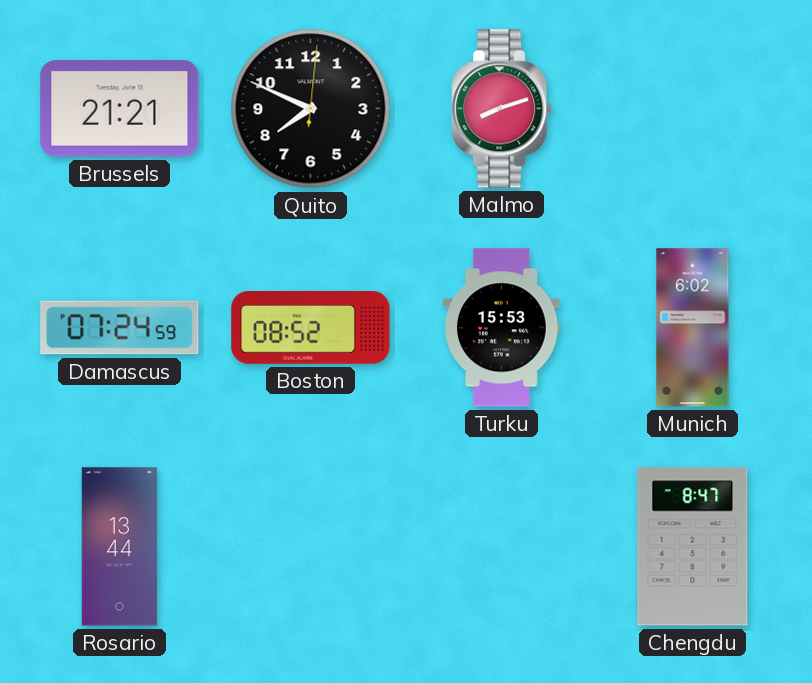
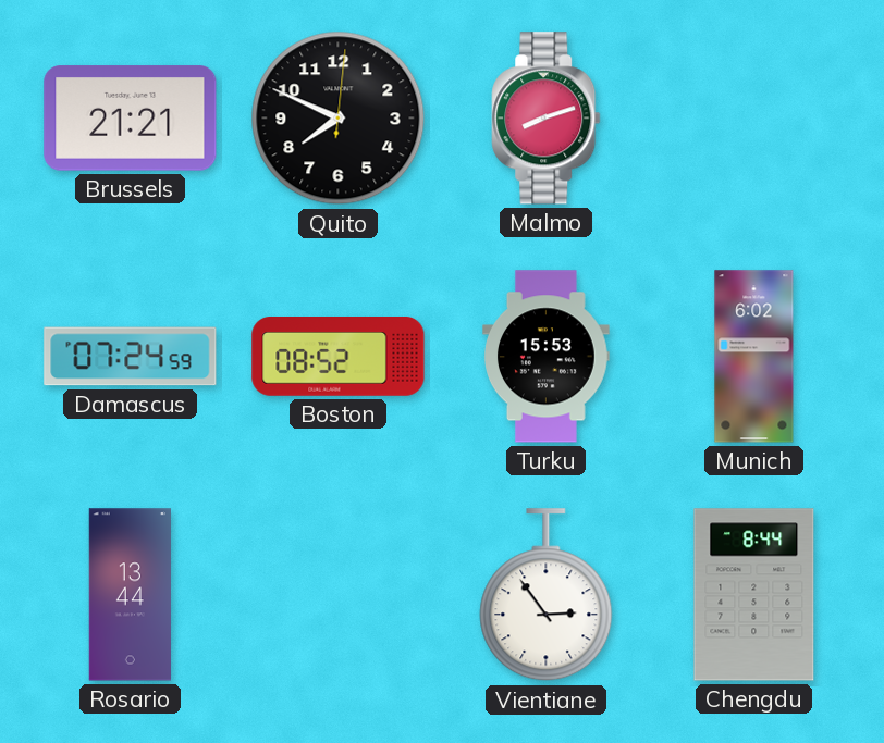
Vientiane: none -> 2:54
Chengdu: 8:47 -> 8:44
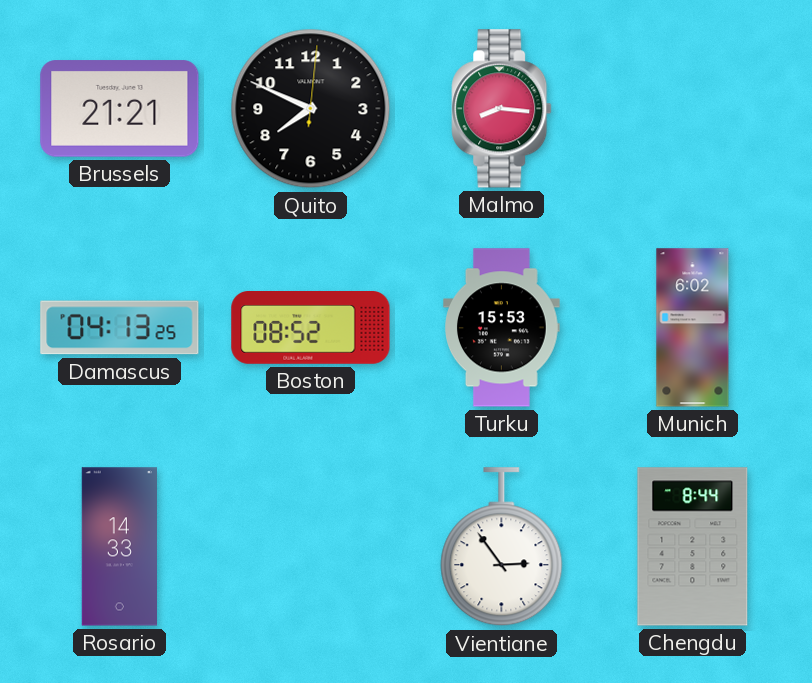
Malmo: 8:12 -> 8:16
Damascus: 07:24 -> 04:13
Rosario: 13:44 -> 14:33
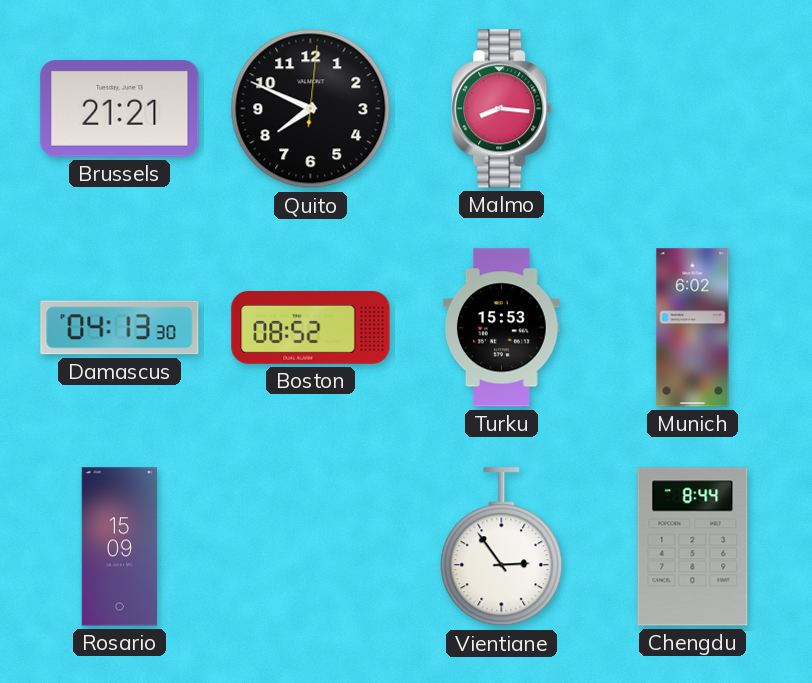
Damascus: 04:13:25 -> 04:13:30
Rosario: 14:33 -> 15:09
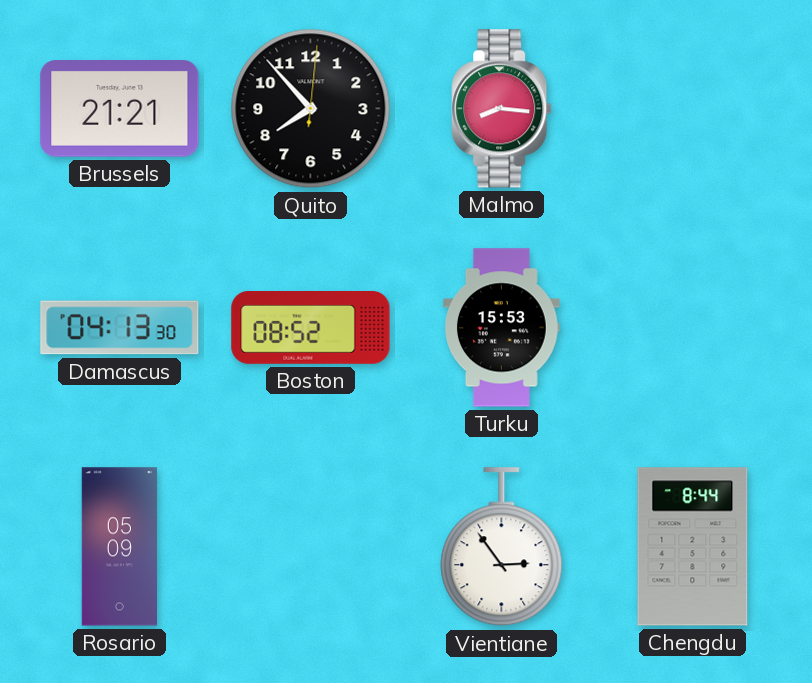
Quito: 7:49 -> 7:53
Munich: 6:02 -> none
Rosario: 15:09 -> 05:09
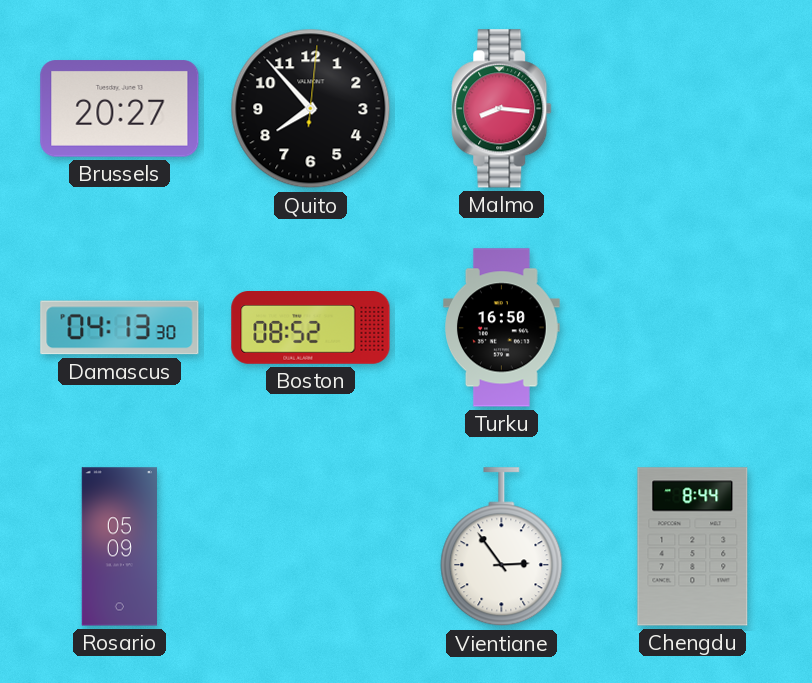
Brussels: 21:21 -> 20:27
Turku: 15:53 -> 16:50
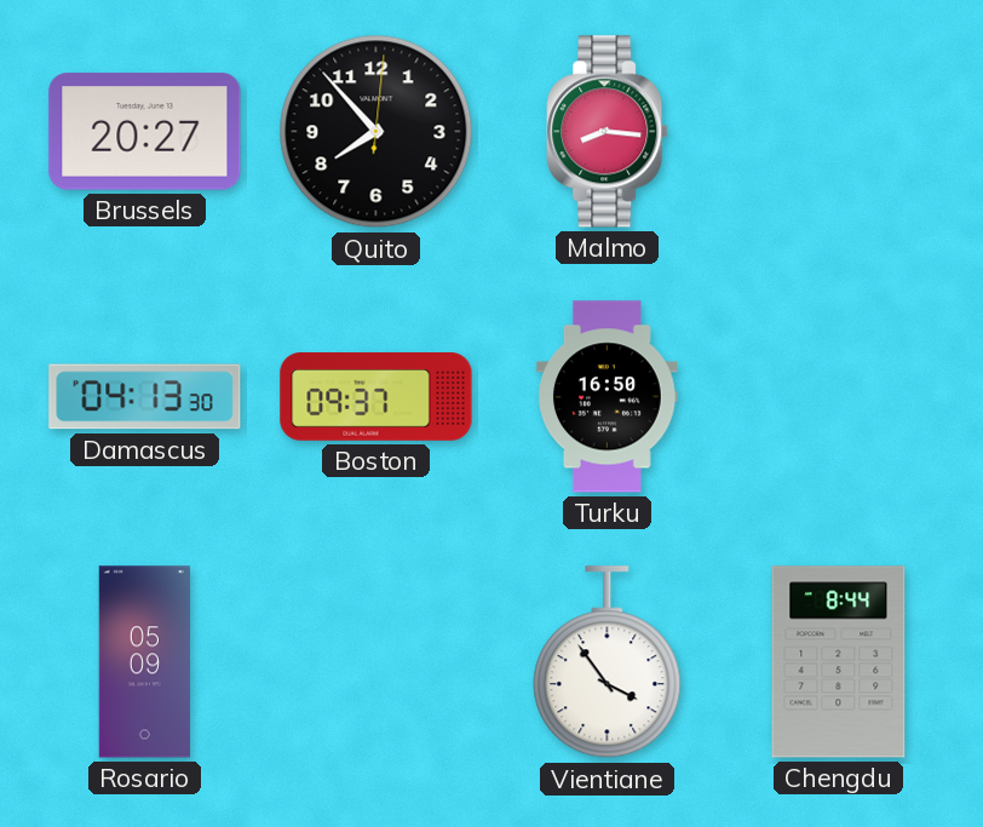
Boston: 08:52 -> 09:37
Vientiane: 2:54 -> 3:54
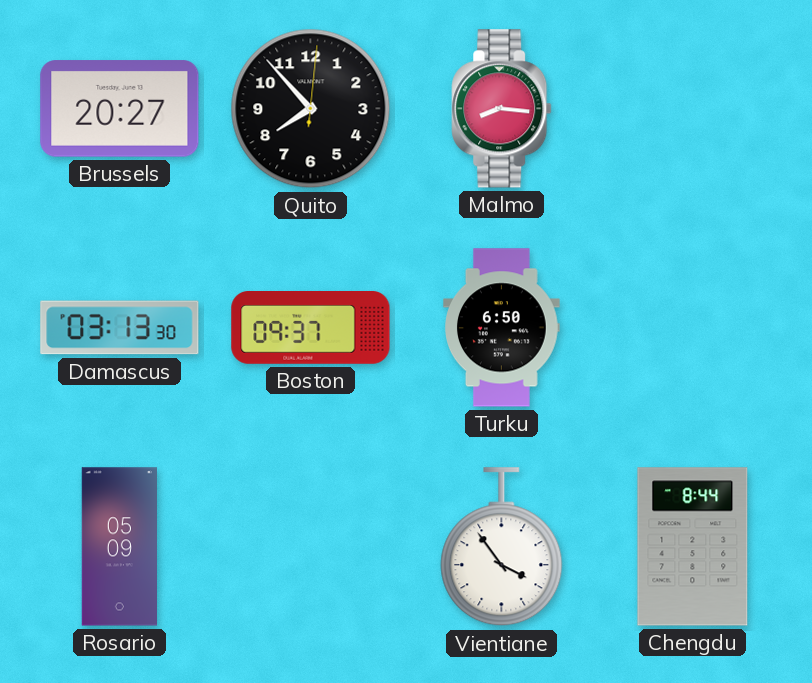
Damascus: 04:13 -> 03:13
Turku: 16:50 -> 6:50
